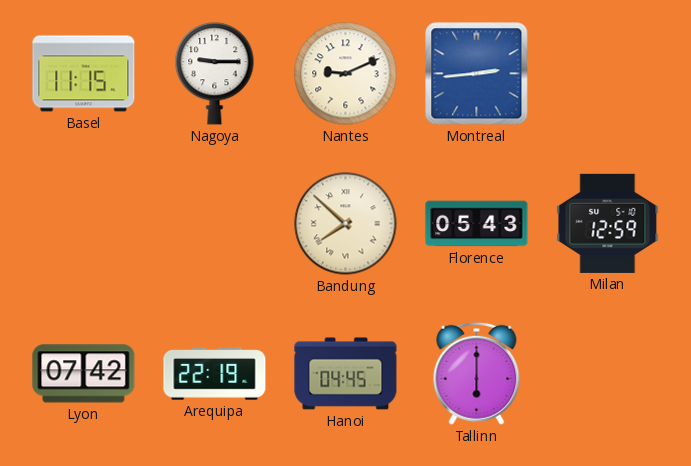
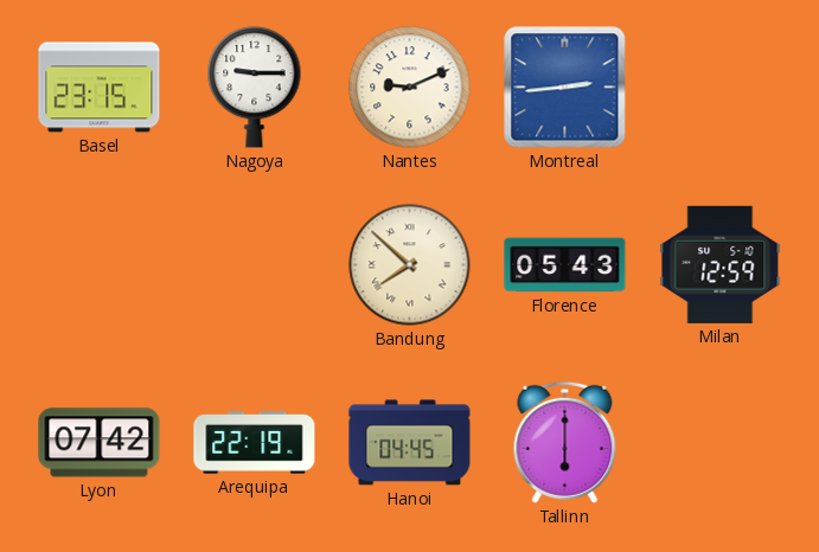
Basel: 11:15 -> 23:15
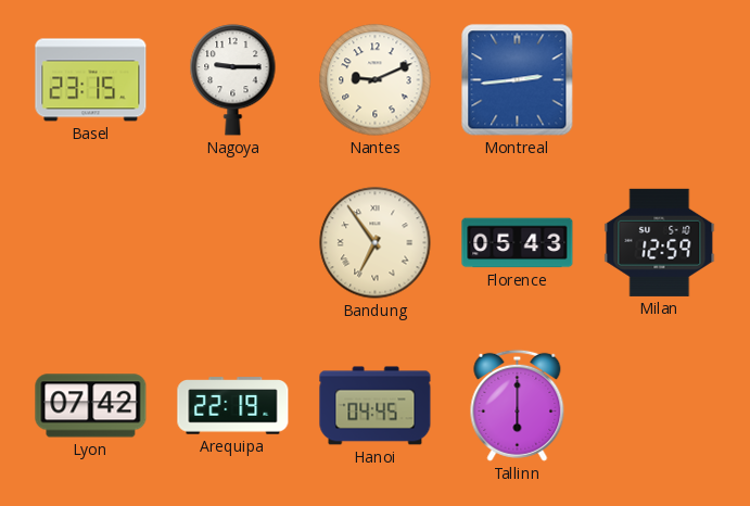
Bandung: 7:52 -> 6:54
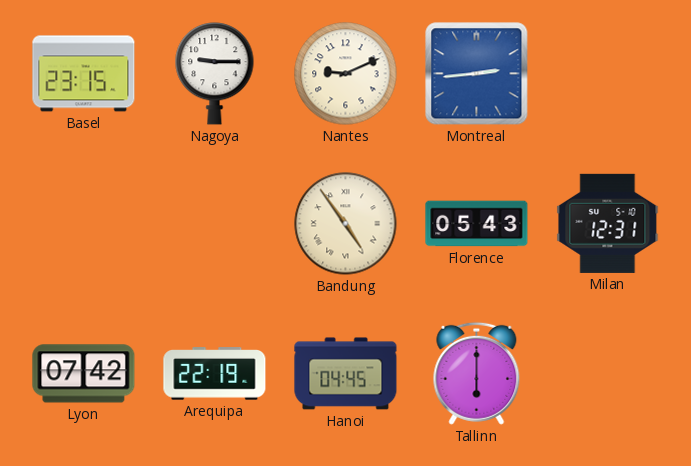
Bandung: 6:54 -> 4:54
Milan: 12:59 -> 12:31
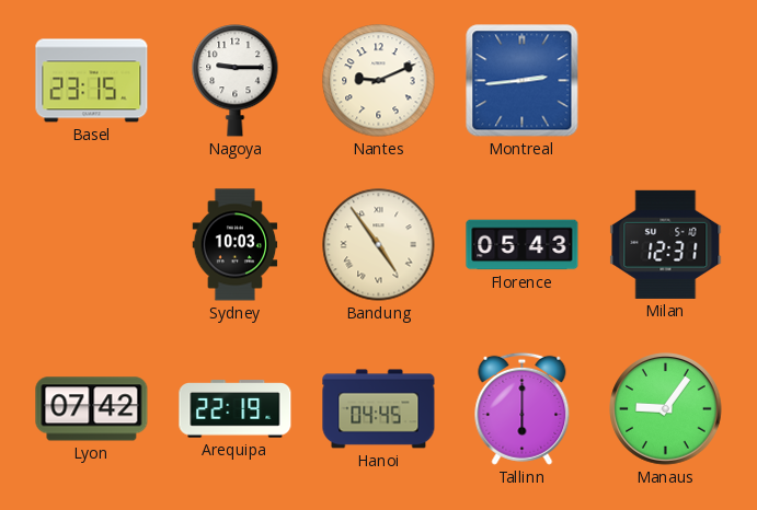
Sydney: none -> 10:03
Manaus: none -> 9:06
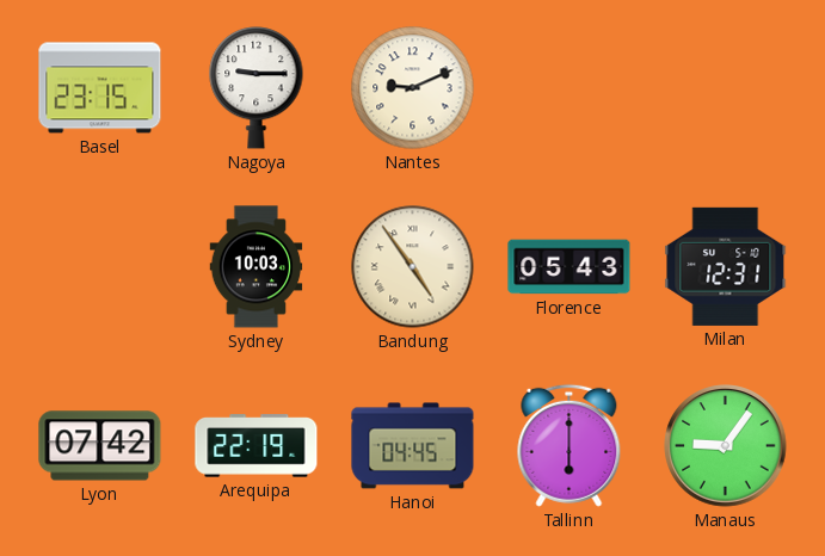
Montreal: 2:44 -> none
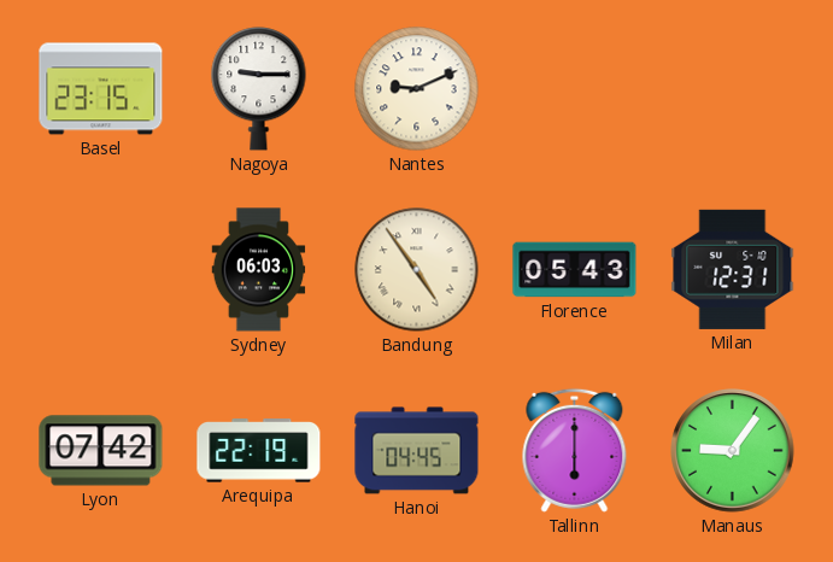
Sydney: 10:03 -> 06:03
